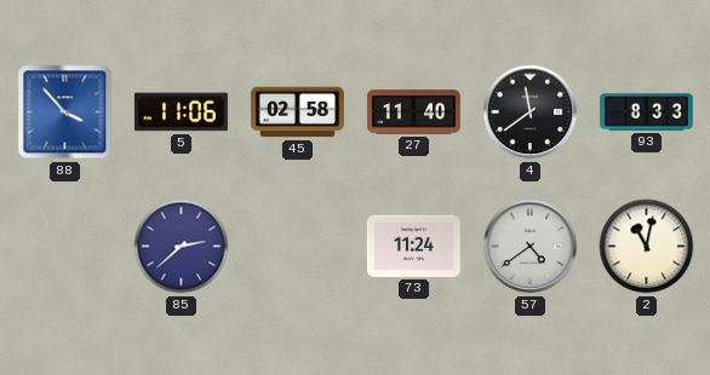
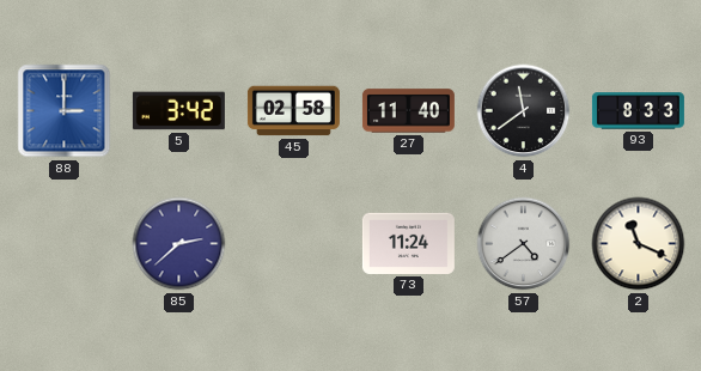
88: 3:53 -> 3:00
5: 11:06 -> 3:42
2: 11:02 -> 11:19
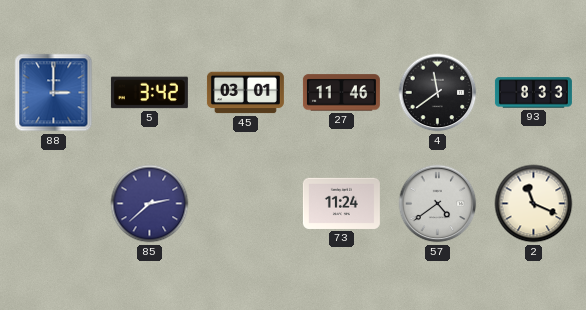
45: 02:58 -> 03:01
27: 11:40 -> 11:46
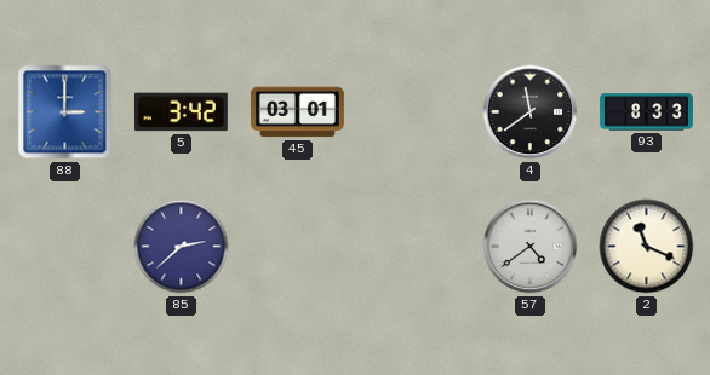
27: 11:46 -> none
73: 11:24 -> none
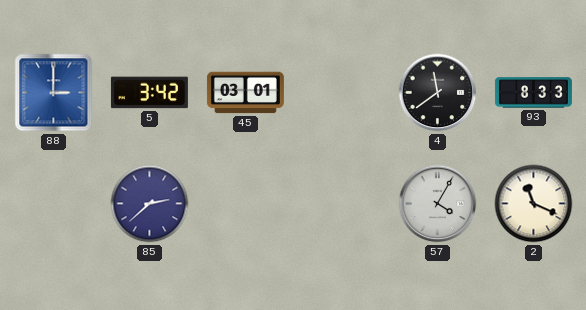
57: 4:39 -> 4:05
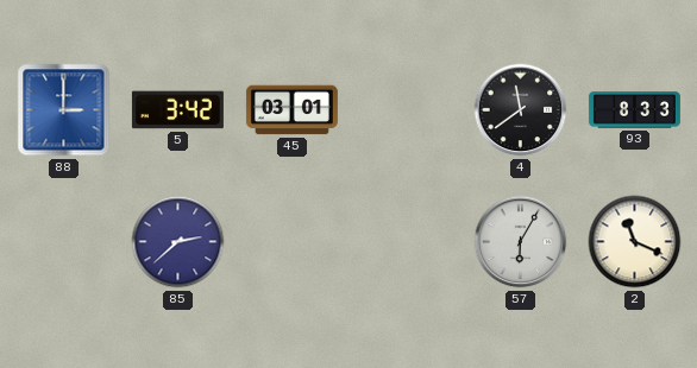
57: 4:05 -> 6:05
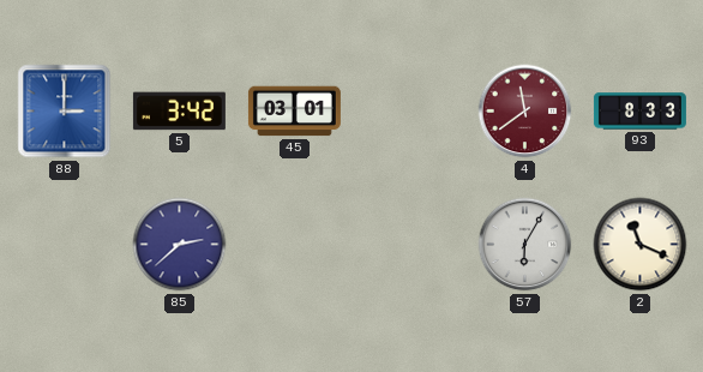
4 dial: black -> burgundy
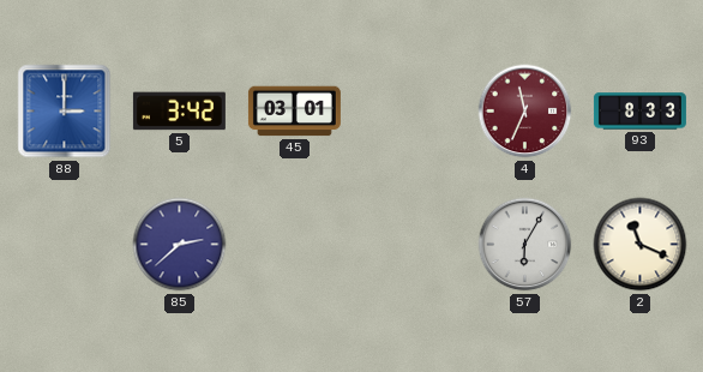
4: 11:39 -> 11:34
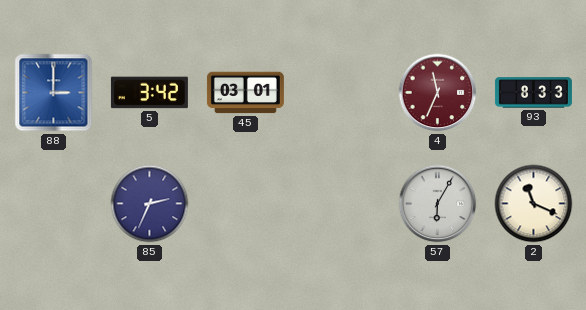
85: 2:38 -> 2:34
